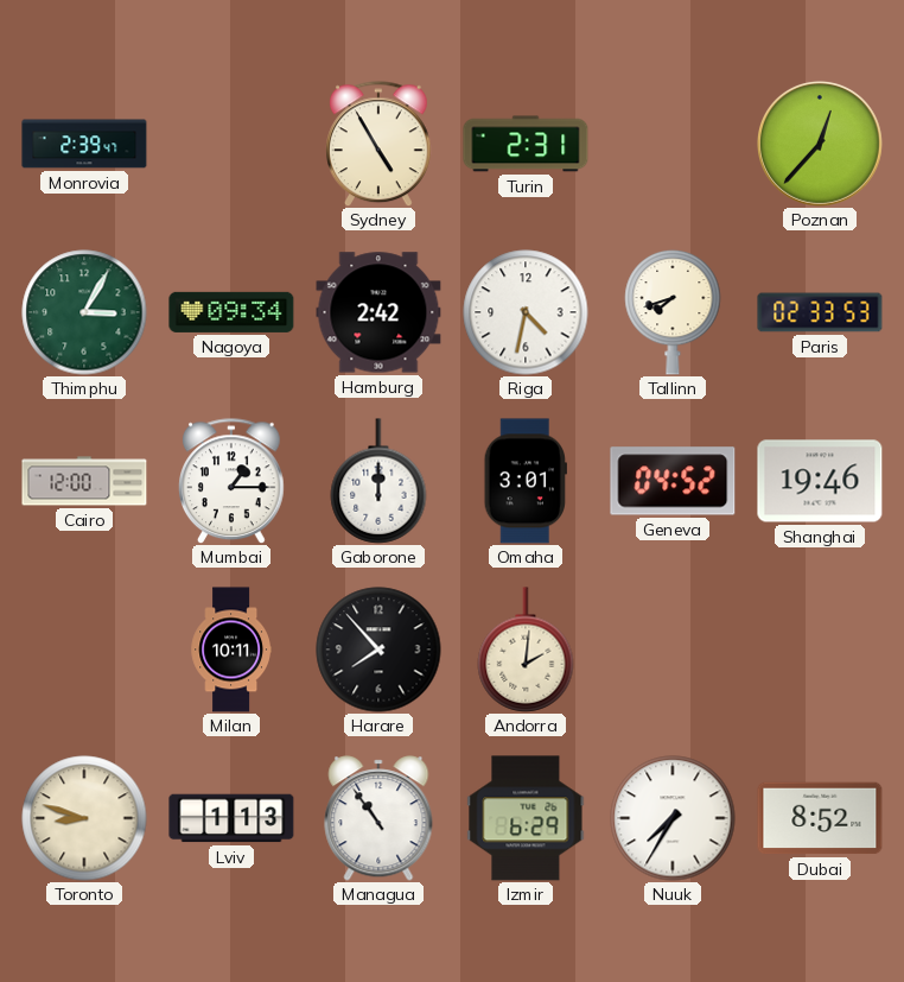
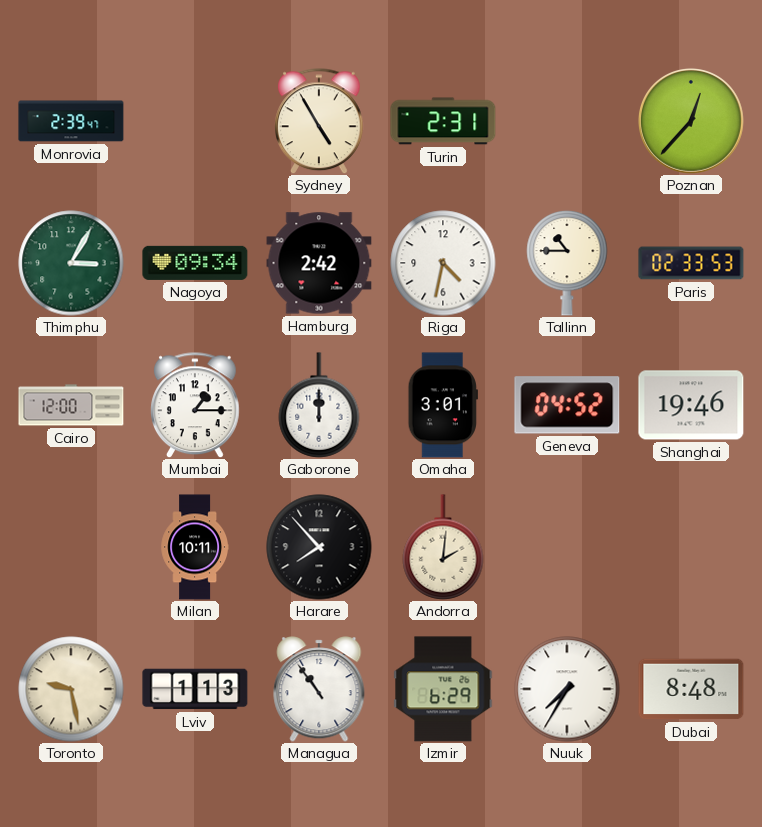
Tallinn: 7:42 -> 10:45
Toronto: 8:48 -> 9:28
Dubai: 8:52 -> 8:48
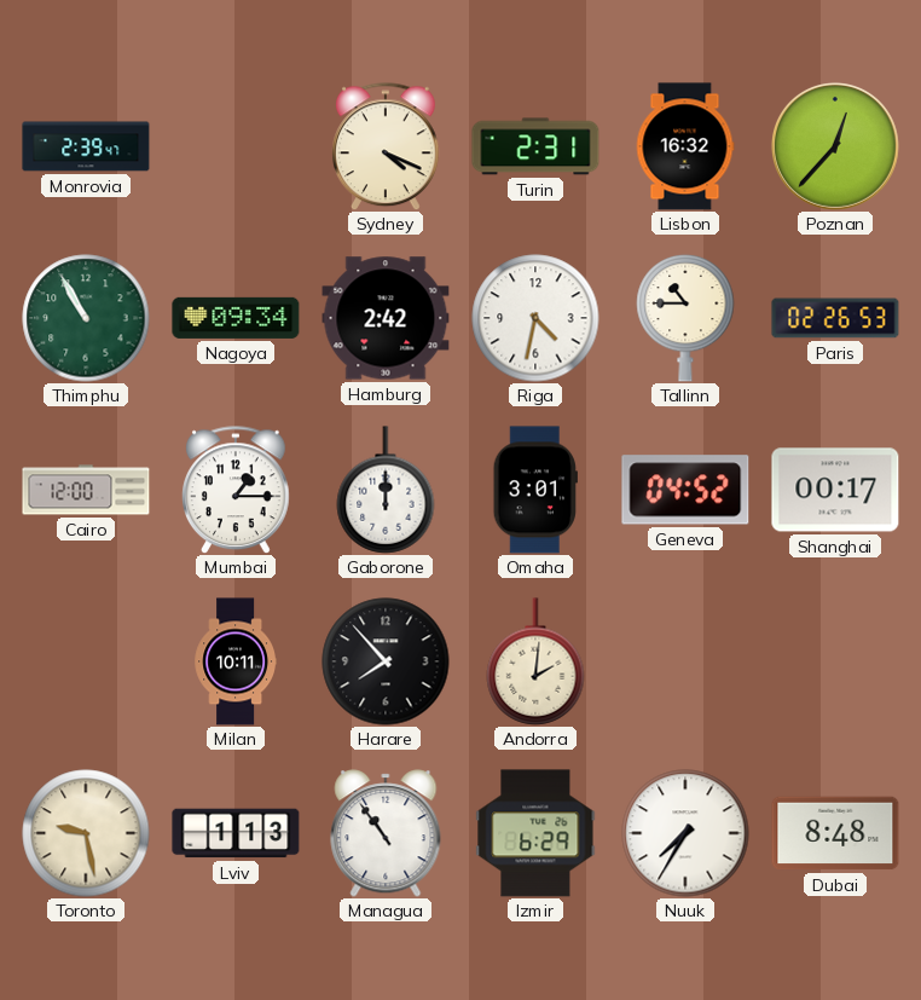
Sydney: 4:55 -> 4:19
Lisbon: none -> 16:32
Thimphu: 3:05 -> 10:55
Paris: 02:33 -> 02:26
Shanghai: 19:46 -> 00:17
